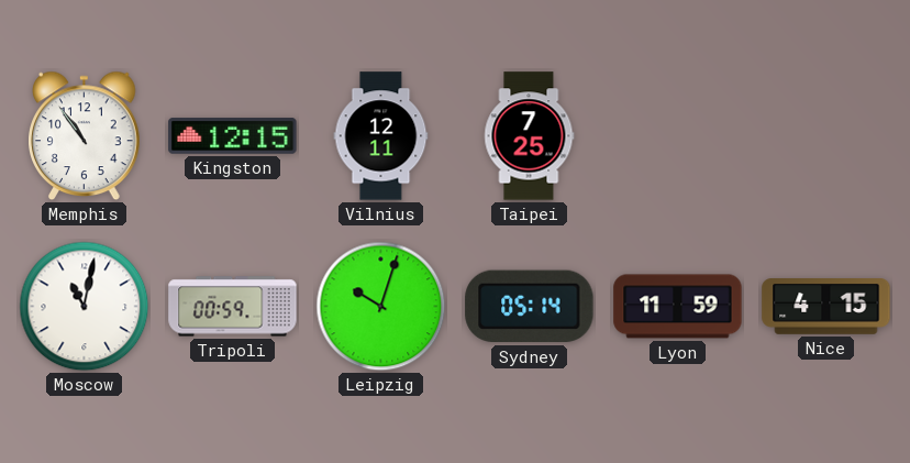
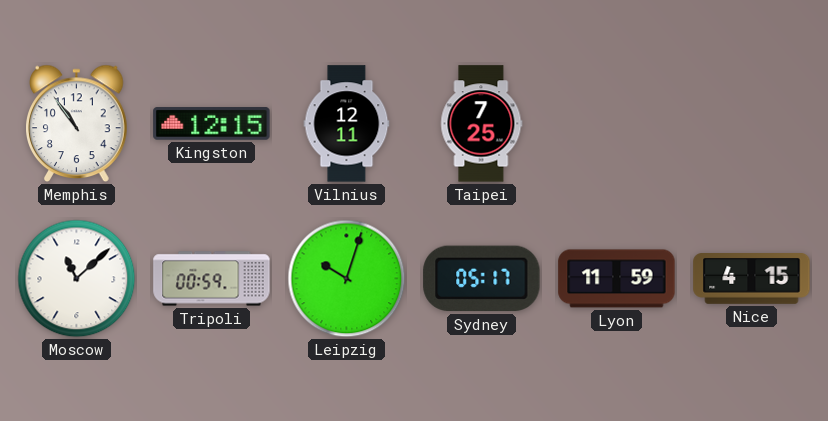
Moscow: 11:02 -> 11:08
Sydney: 05:14 -> 05:17
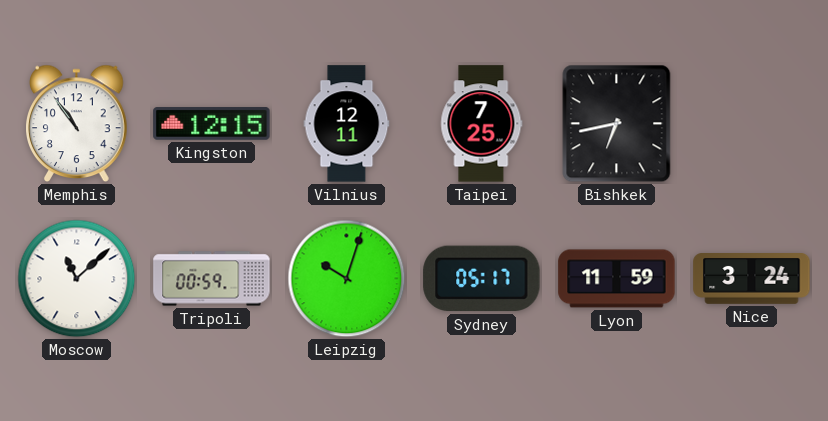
Bishkek: none -> 6:43
Nice: 4:15 -> 3:24
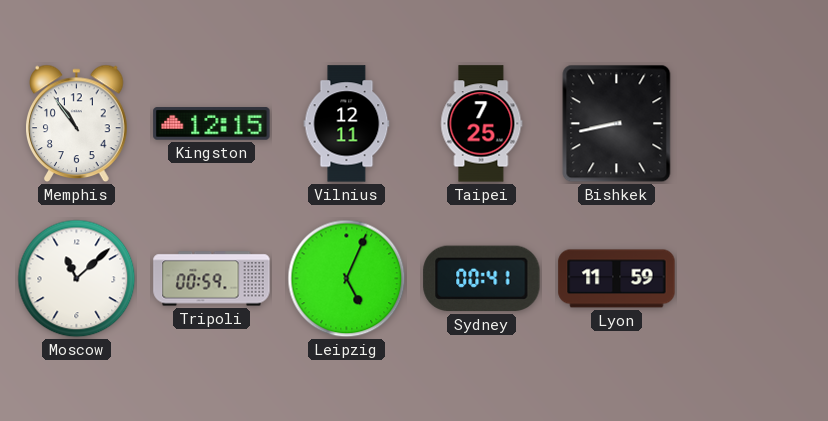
Bishkek: 6:43 -> 8:43
Leipzig: 10:03 -> 5:04
Sydney: 05:17 -> 00:41
Nice: 3:24 -> none
